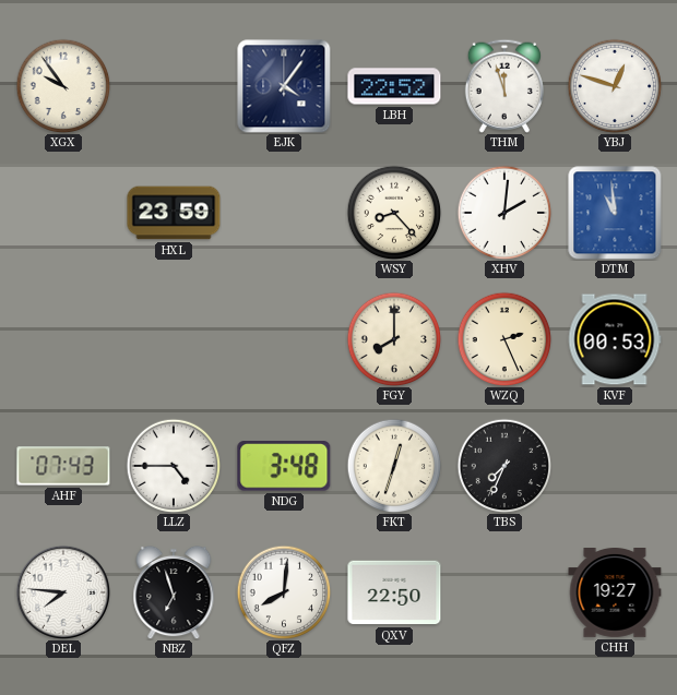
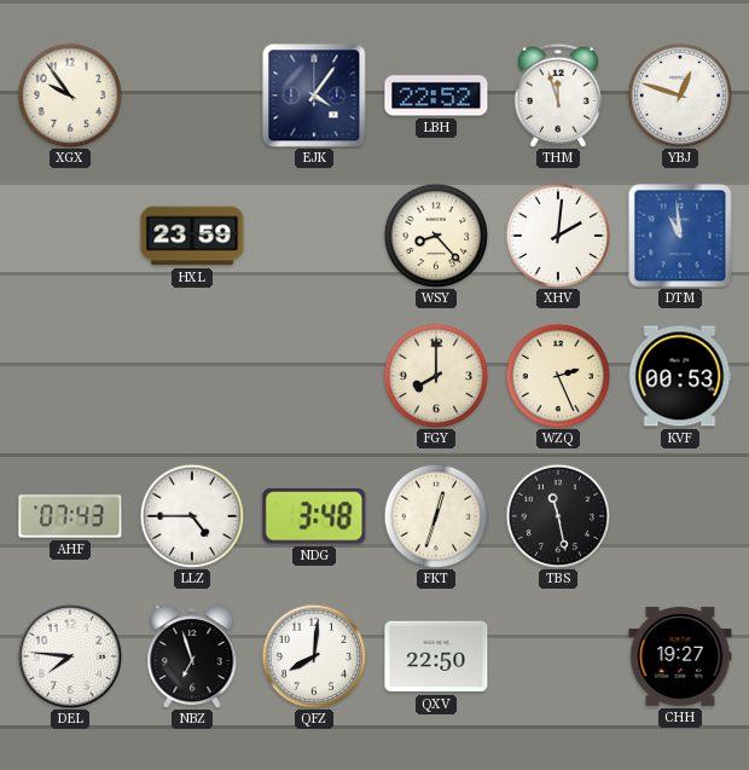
TBS: 7:34 -> 11:28
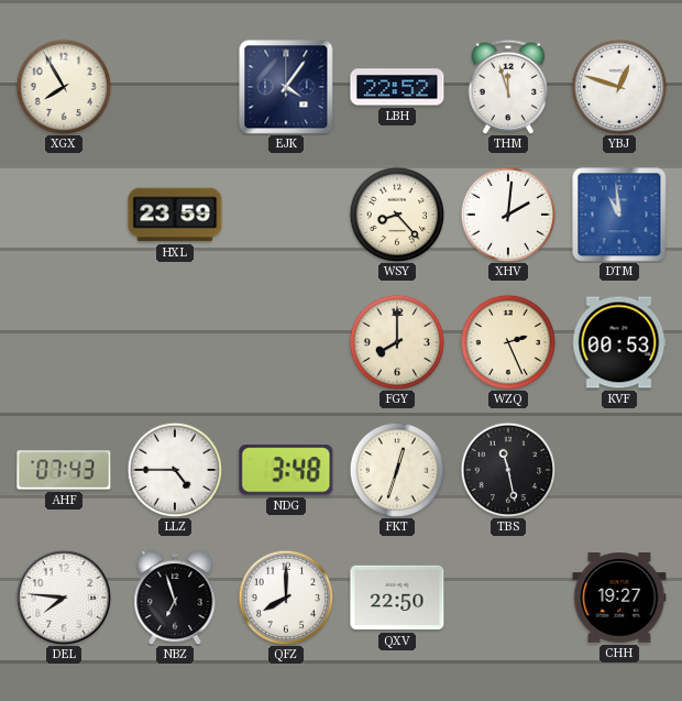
XGX: 9:54 -> 7:55
QFZ: 8:01 -> 8:00
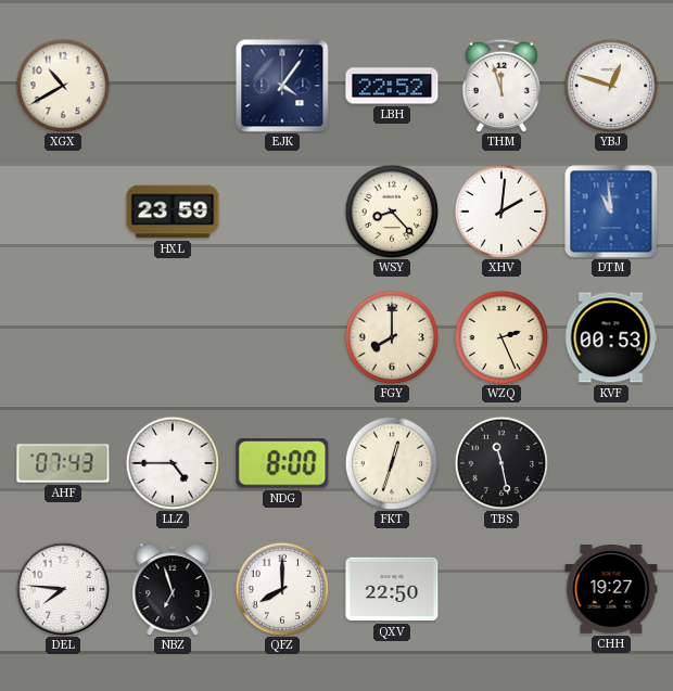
XGX: 7:55 -> 10:40
NDG: 3:48 -> 8:00
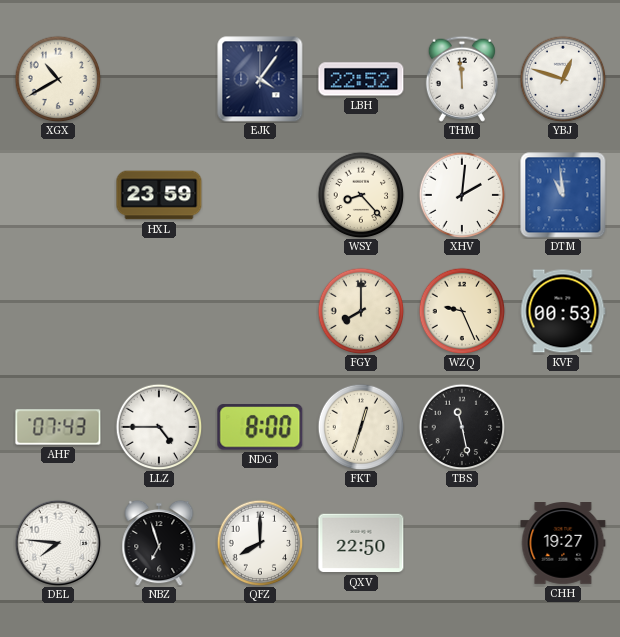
THM: 11:57 -> 11:59
WZQ: 2:26 -> 9:26
